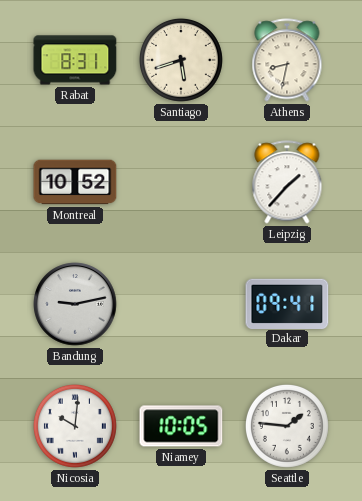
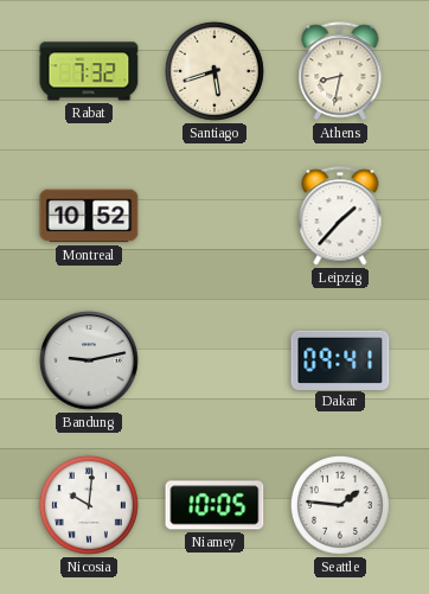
Rabat: 8:31 -> 7:32
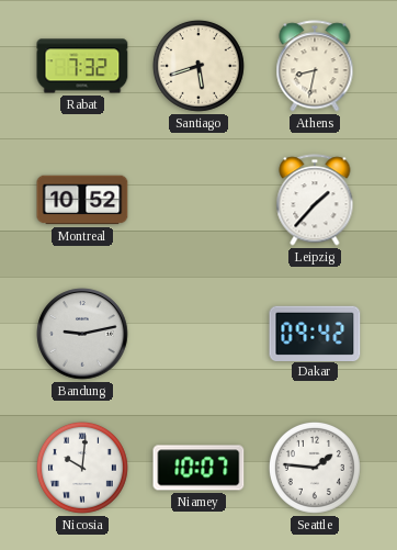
Dakar: 09:41 -> 09:42
Niamey: 10:05 -> 10:07
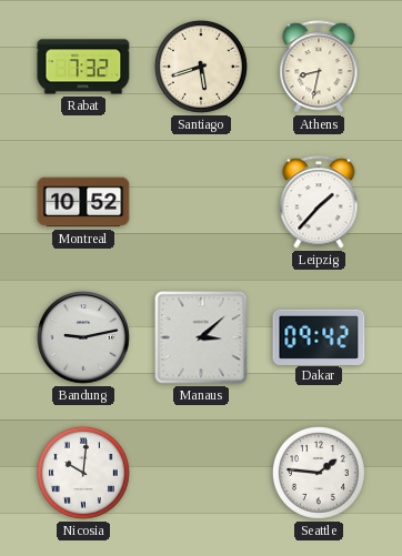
Manaus: none -> 3:08
Niamey: 10:07 -> none
